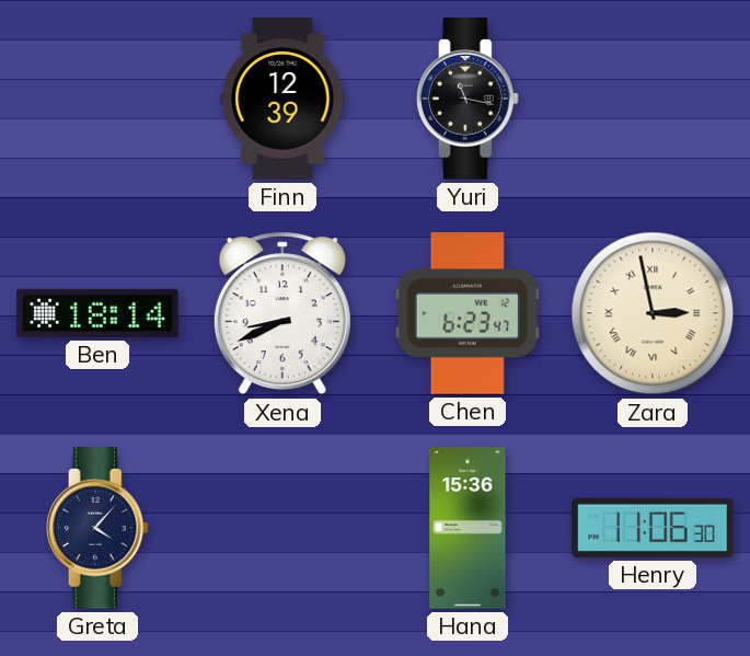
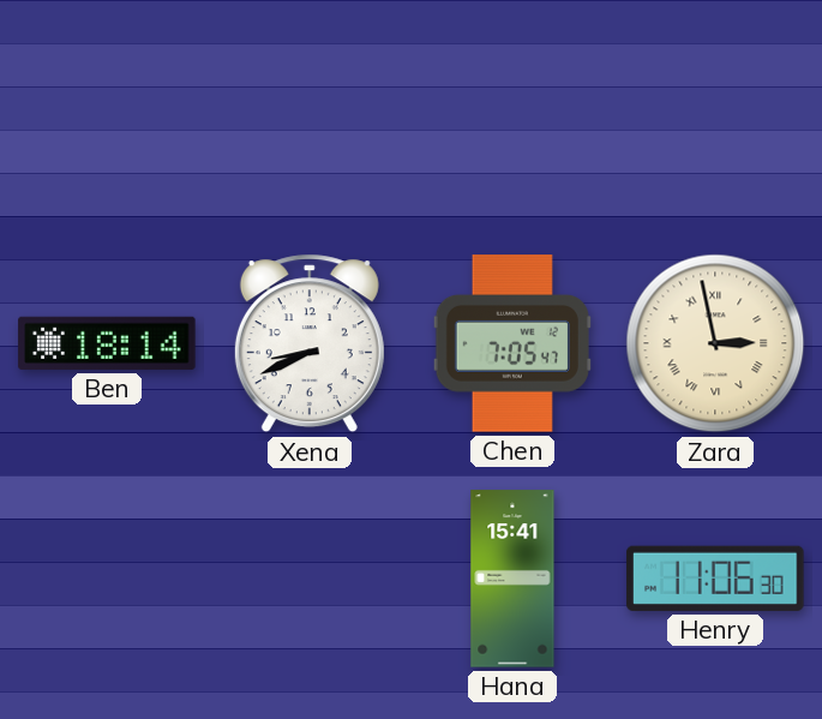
Finn: 12:39 -> none
Yuri: 11:17 -> none
Chen: 6:23 -> 7:05
Greta: 4:07 -> none
Hana: 15:36 -> 15:41
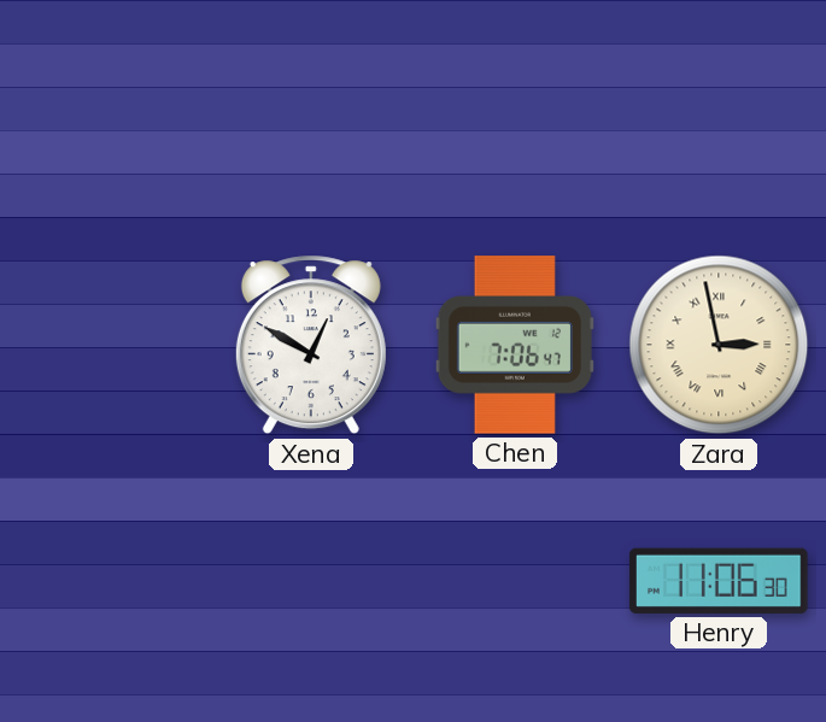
Ben: 18:14 -> none
Xena: 8:41 -> 12:50
Chen: 7:05 -> 7:06
Hana: 15:41 -> none
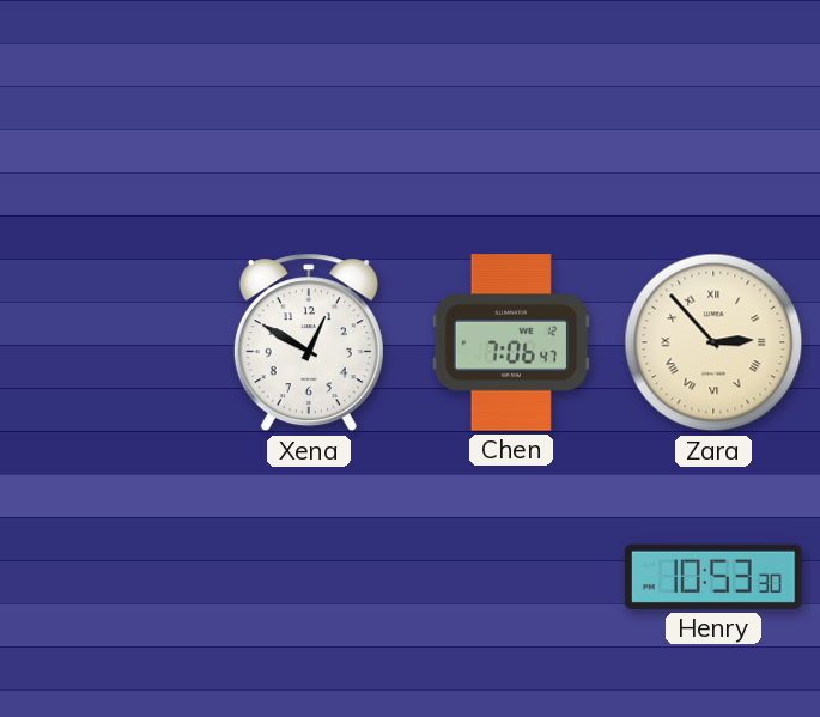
Zara: 2:58 -> 2:53
Henry: 11:06 -> 10:53
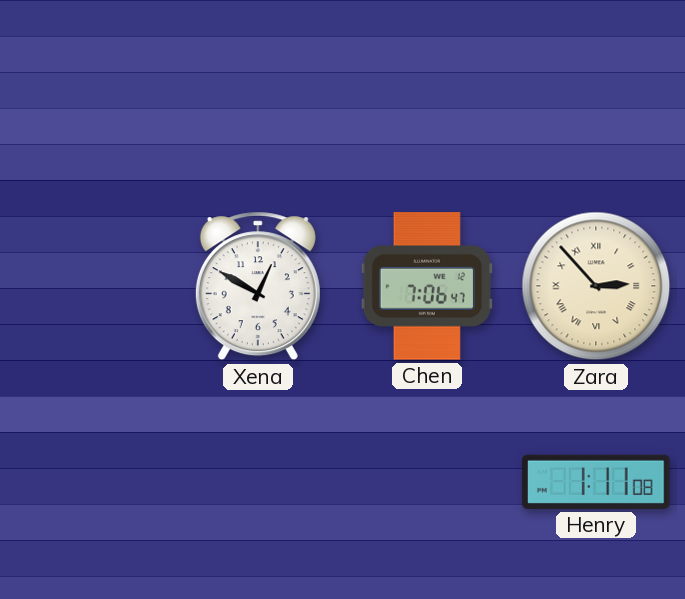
Henry: 10:53 -> 1:11
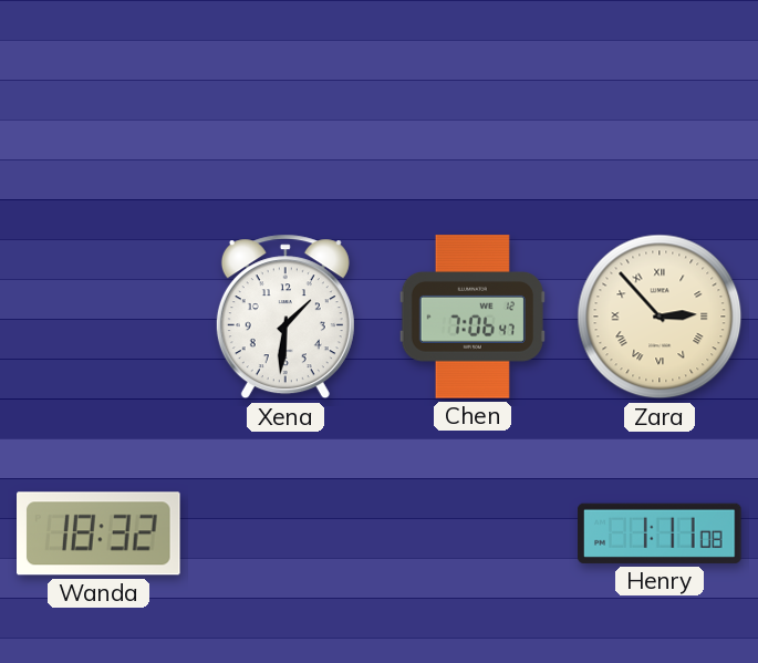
Xena: 12:50 -> 1:31
Wanda: none -> 18:32
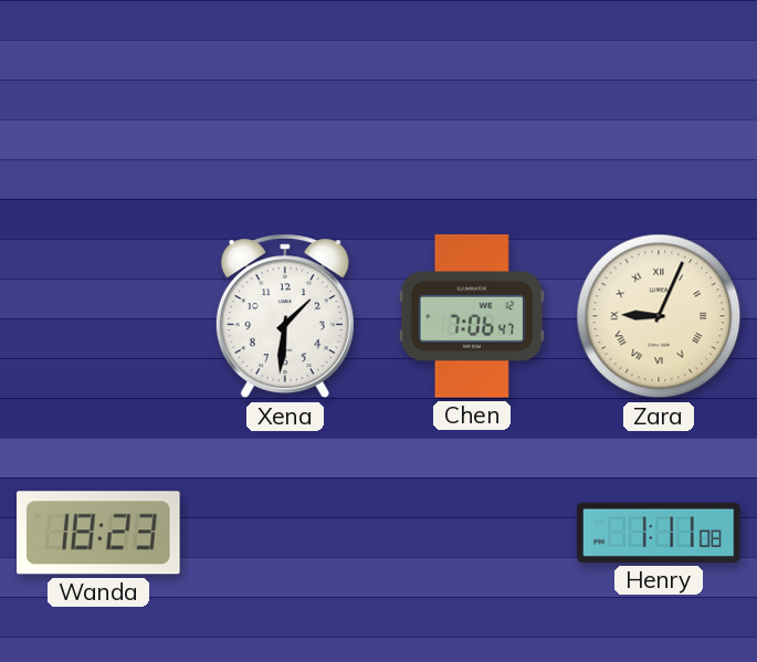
Zara: 2:53 -> 9:04
Wanda: 18:32 -> 18:23
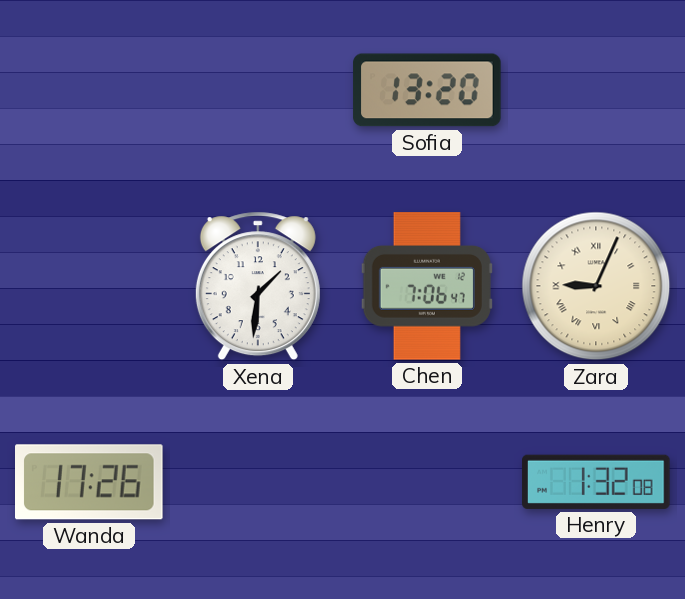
Sofia: none -> 13:20
Wanda: 18:23 -> 17:26
Henry: 1:11 -> 1:32
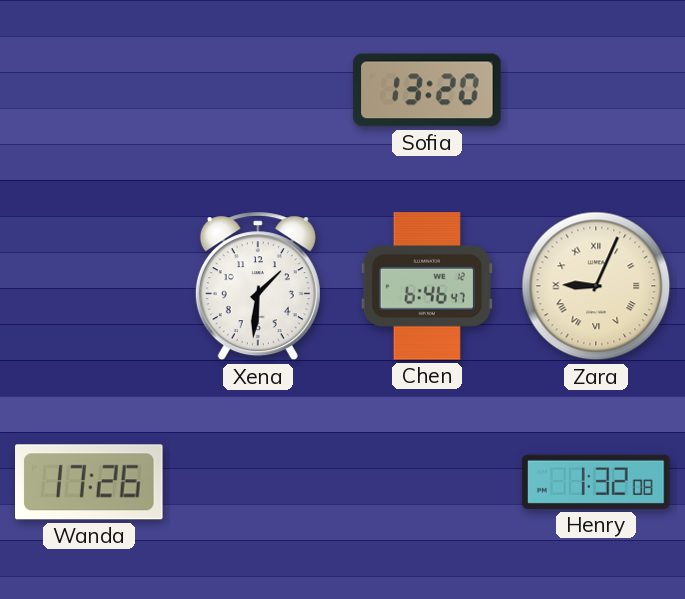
Chen: 7:06 -> 6:46
